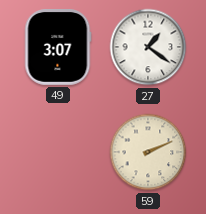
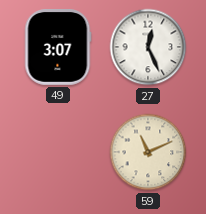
27: 1:21 -> 12:26
59: 2:11 -> 11:11
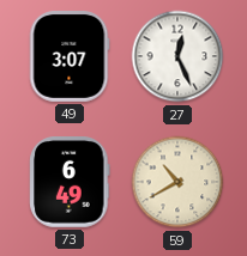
73: none -> 6:49
59: 11:11 -> 10:40
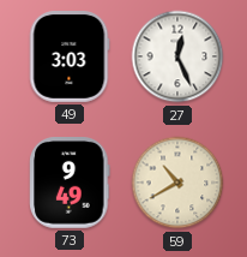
49: 3:07 -> 3:03
73: 6:49 -> 9:49
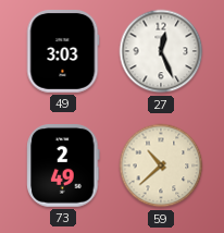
73: 9:49 -> 2:49
59: 10:40 -> 10:38
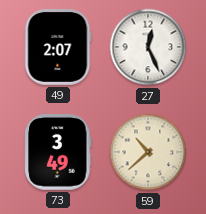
49: 3:03 -> 2:07
73: 2:49 -> 3:49
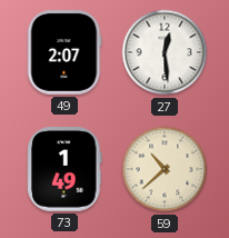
27: 12:26 -> 12:29
73: 3:49 -> 1:49
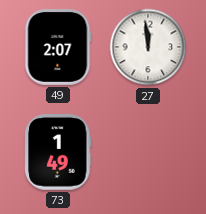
27: 12:29 -> 11:59
59: 10:38 -> none
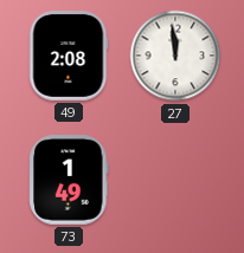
49: 2:07 -> 2:08
